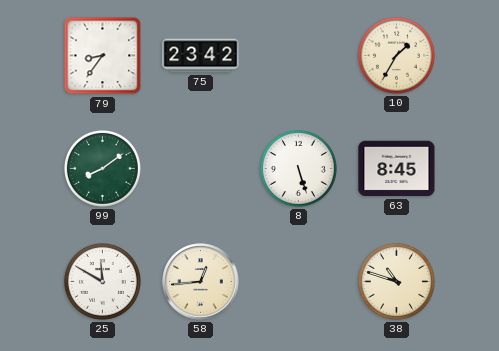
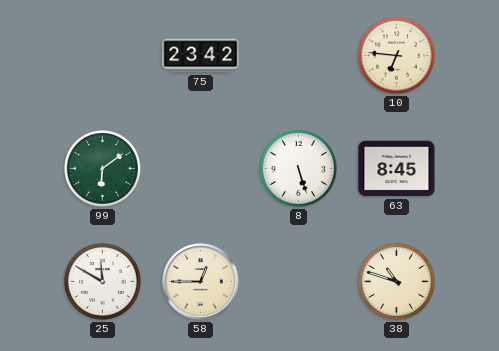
79: 8:36 -> none
10: 1:35 -> 6:46
99: 8:09 -> 6:09
58: 12:44 -> 12:45
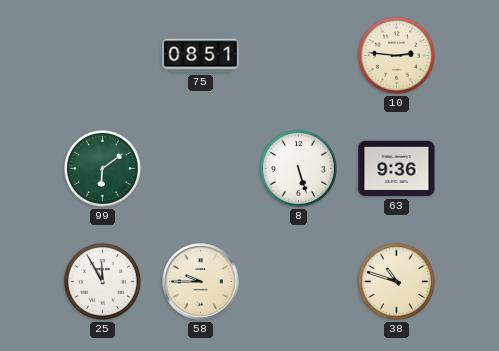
75: 23:42 -> 08:51
10: 6:46 -> 2:46
63: 8:45 -> 9:36
25: 11:50 -> 11:55
58: 12:45 -> 9:45
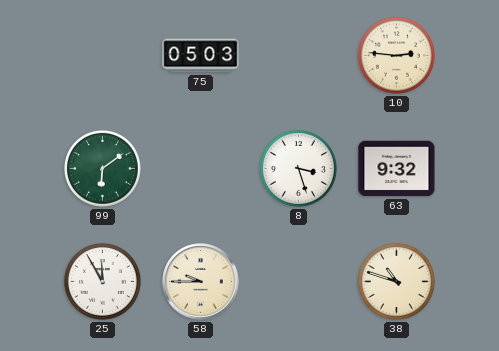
75: 08:51 -> 05:03
8: 5:27 -> 3:27
63: 9:36 -> 9:32
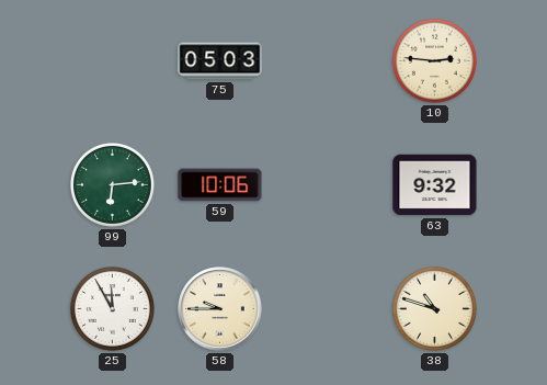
99: 6:09 -> 6:14
59: none -> 10:06
8: 3:27 -> none
